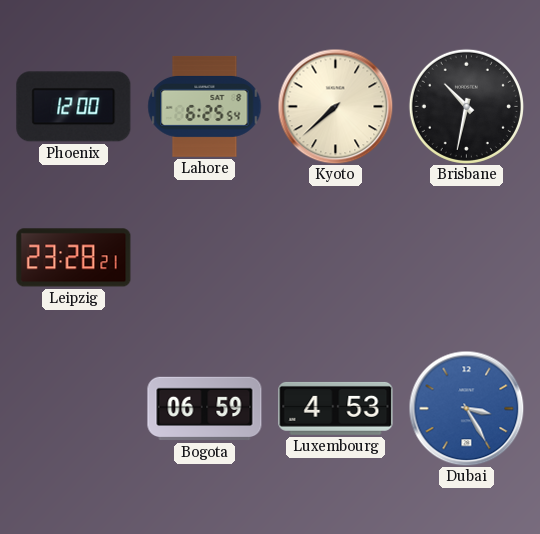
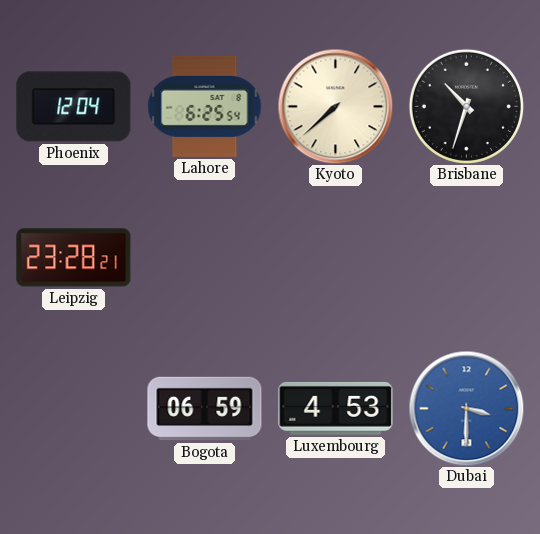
Phoenix: 12:00 -> 12:04
Brisbane: 10:32 -> 10:33
Dubai: 3:25 -> 3:30
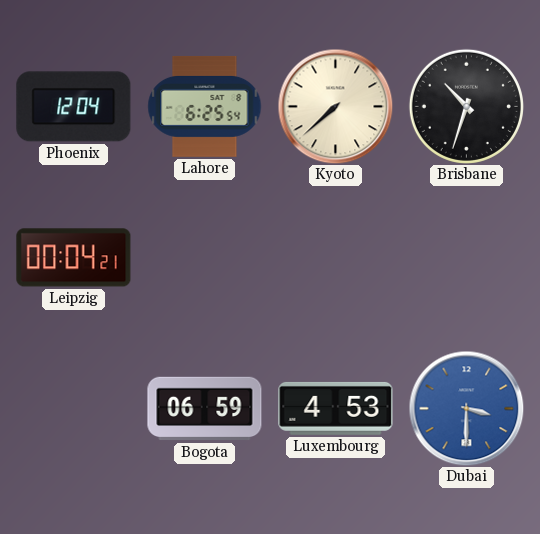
Leipzig: 23:28 -> 00:04
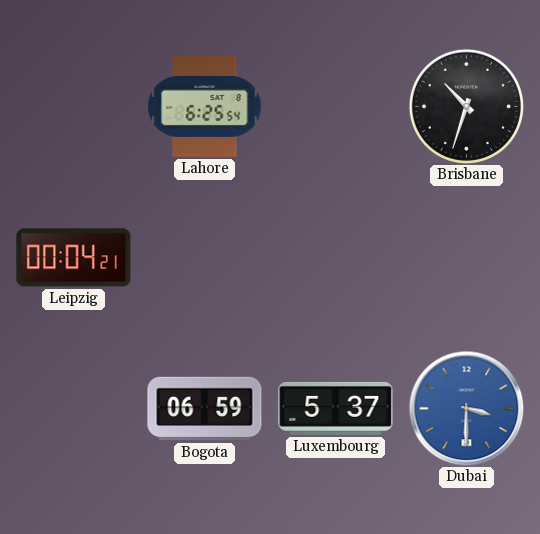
Phoenix: 12:04 -> none
Kyoto: 7:38 -> none
Luxembourg: 4:53 -> 5:37
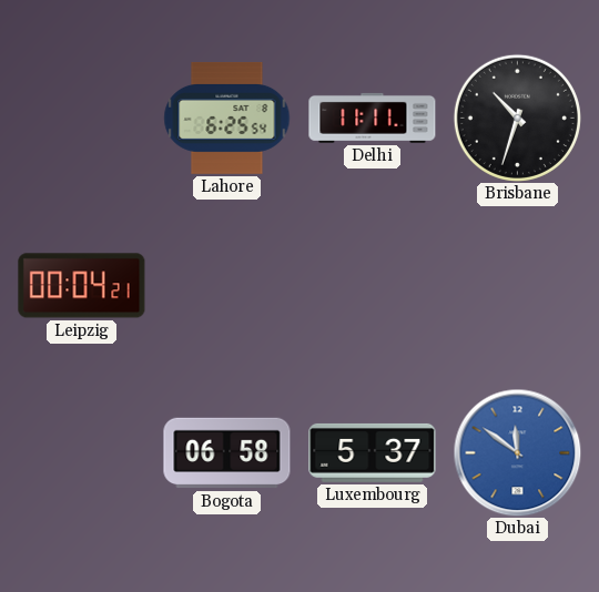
Delhi: none -> 11:11
Bogota: 06:59 -> 06:58
Dubai: 3:30 -> 11:51
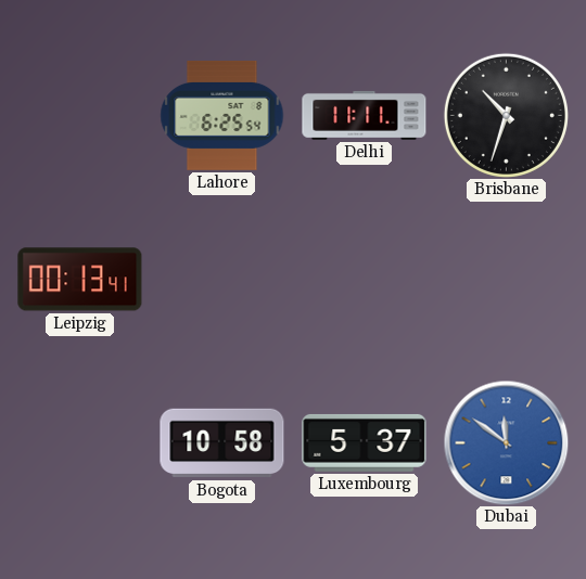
Leipzig: 00:04 -> 00:13
Bogota: 06:58 -> 10:58
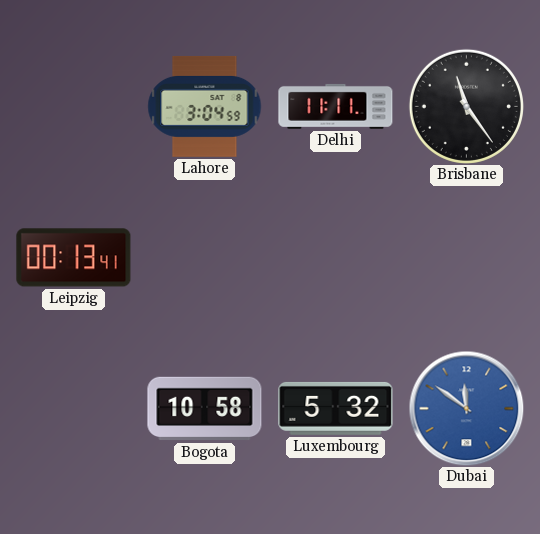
Lahore: 6:25 -> 3:04
Brisbane: 10:33 -> 11:24
Luxembourg: 5:37 -> 5:32
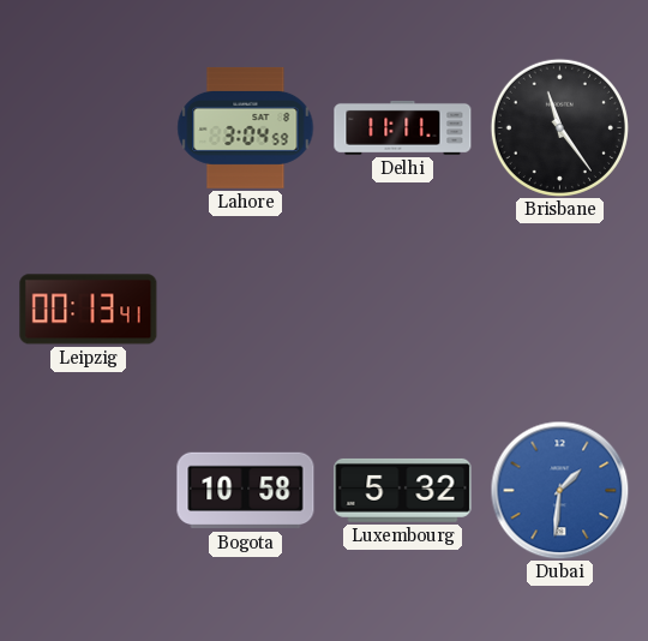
Dubai: 11:51 -> 1:31
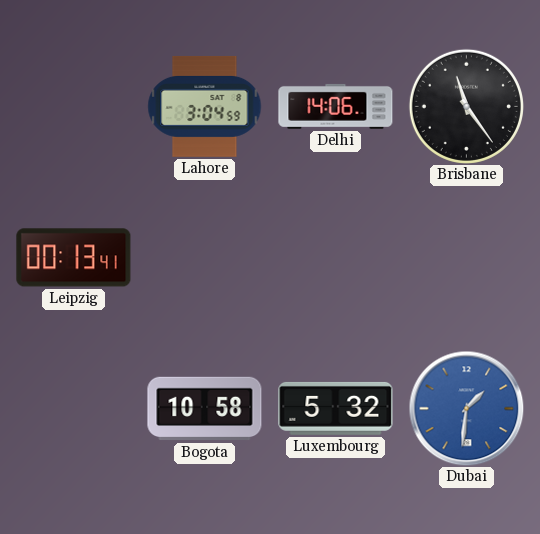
Delhi: 11:11 -> 14:06
